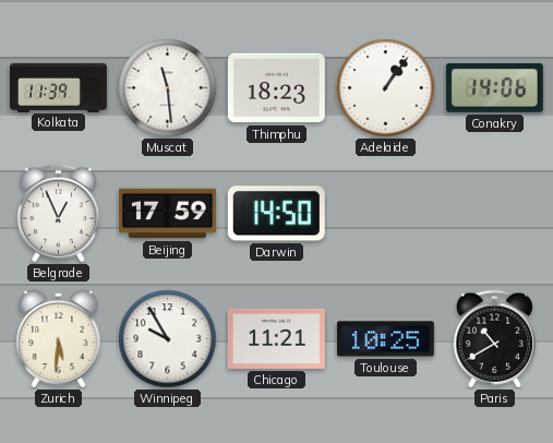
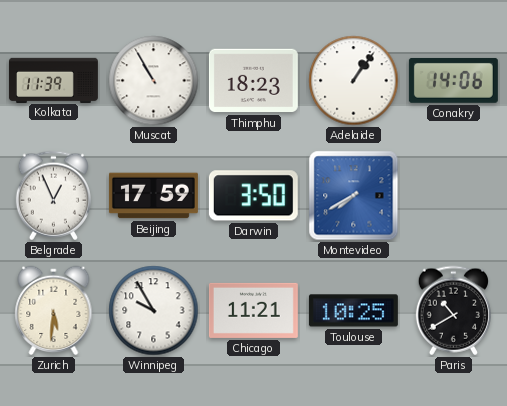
Muscat: 11:29 -> 10:55
Darwin: 14:50 -> 3:50
Montevideo: none -> 7:40
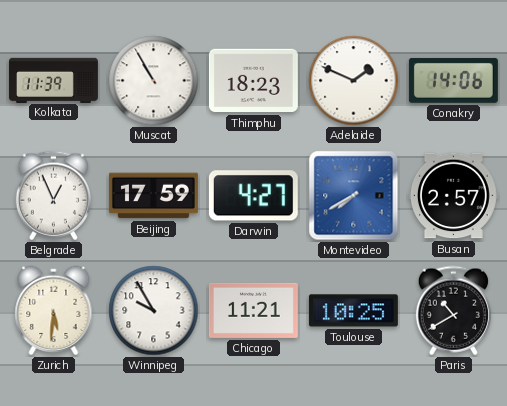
Adelaide: 1:06 -> 1:49
Darwin: 3:50 -> 4:27
Busan: none -> 2:57
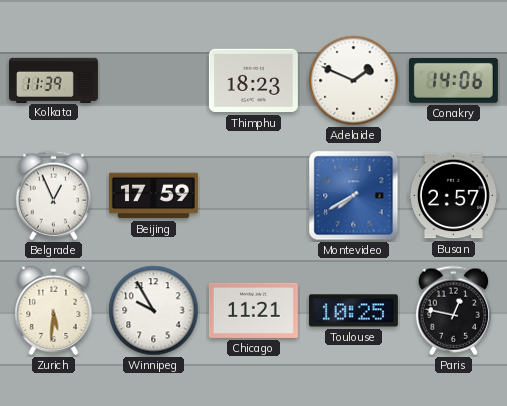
Muscat: 10:55 -> none
Darwin: 4:27 -> none
Paris: 10:40 -> 12:47
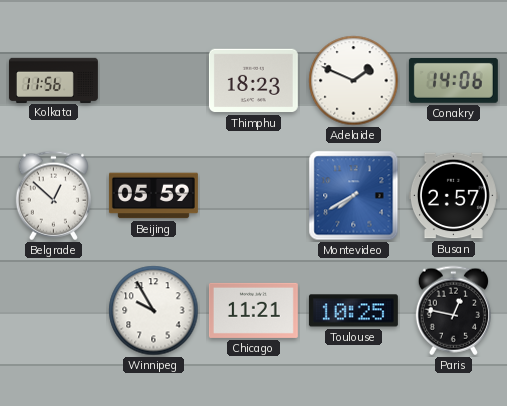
Kolkata: 11:39 -> 11:56
Belgrade: 12:56 -> 12:52
Beijing: 17:59 -> 05:59
Zurich: 5:31 -> none
